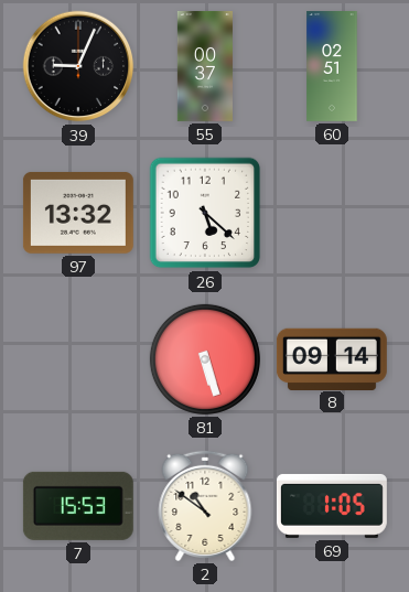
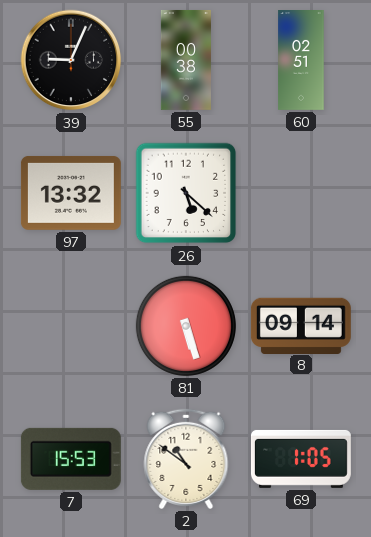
55: 00:37 -> 00:38
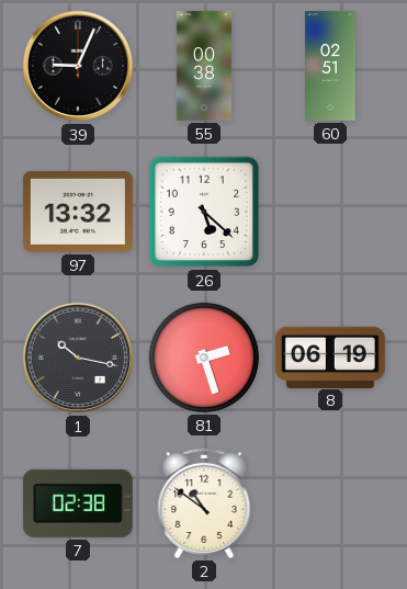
1: none -> 10:17
81: 5:27 -> 2:27
8: 09:14 -> 06:19
7: 15:53 -> 02:38
69: 1:05 -> none
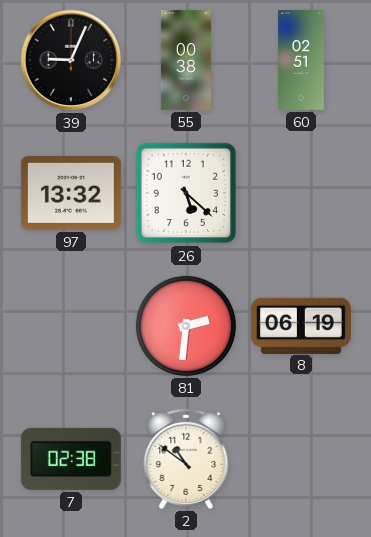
1: 10:17 -> none
81: 2:27 -> 2:31
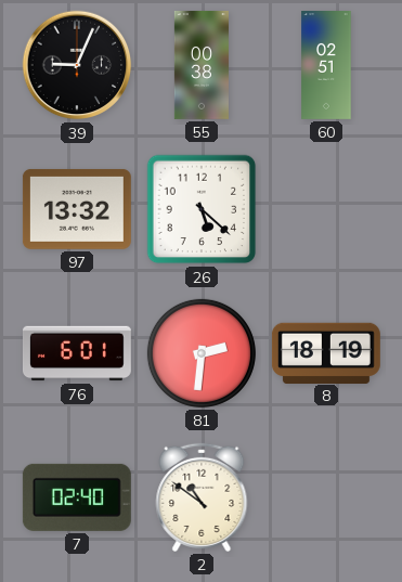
76: none -> 6:01
8: 06:19 -> 18:19
7: 02:38 -> 02:40
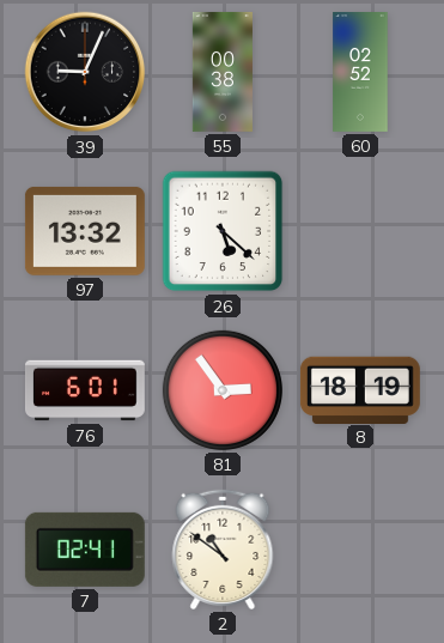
60: 02:51 -> 02:52
81: 2:31 -> 2:54
7: 02:40 -> 02:41
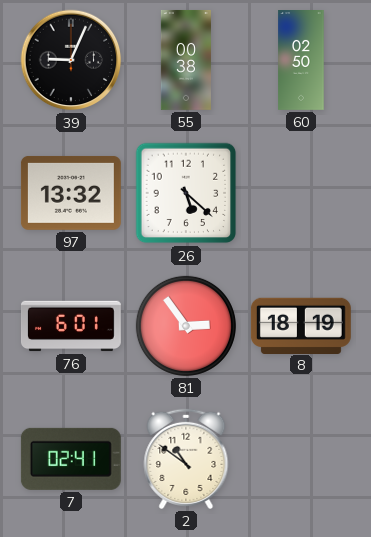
60: 02:52 -> 02:50
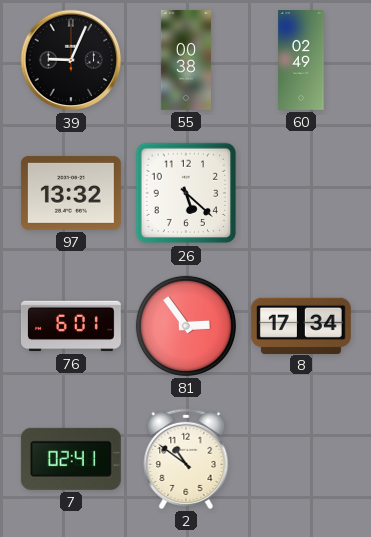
60: 02:50 -> 02:49
8: 18:19 -> 17:34
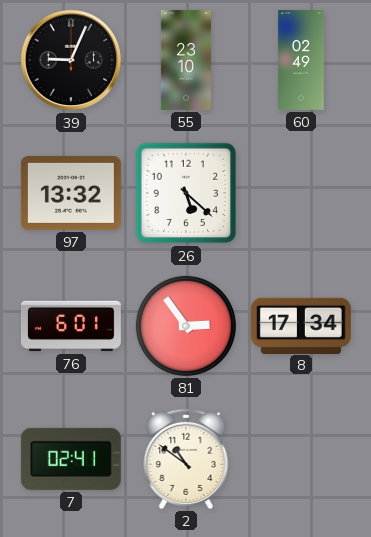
55: 00:38 -> 23:10
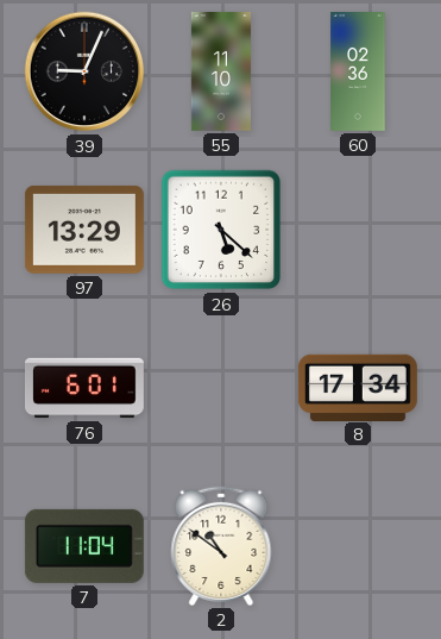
55: 23:10 -> 11:10
60: 02:49 -> 02:36
97: 13:32 -> 13:29
81: 2:54 -> none
7: 02:41 -> 11:04
